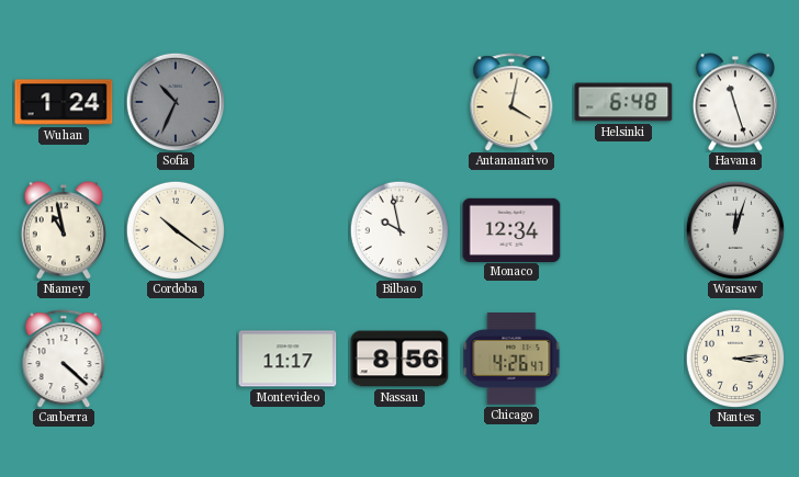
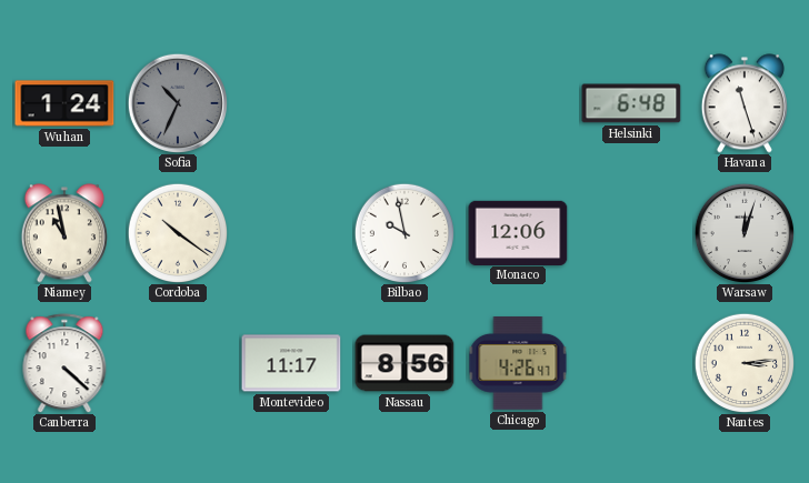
Antananarivo: 4:02 -> none
Monaco: 12:34 -> 12:06
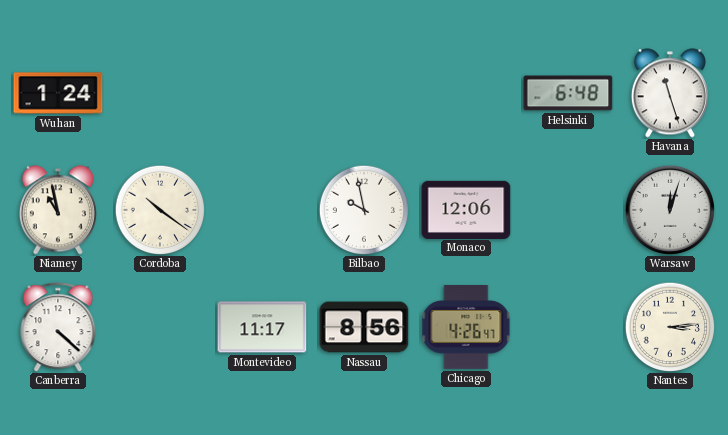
Sofia: 10:34 -> none
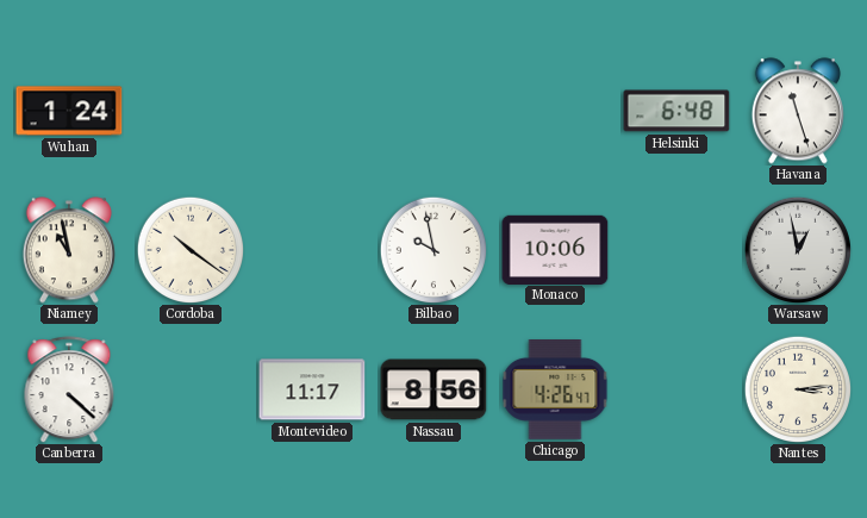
Monaco: 12:06 -> 10:06
Warsaw: 12:03 -> 12:58
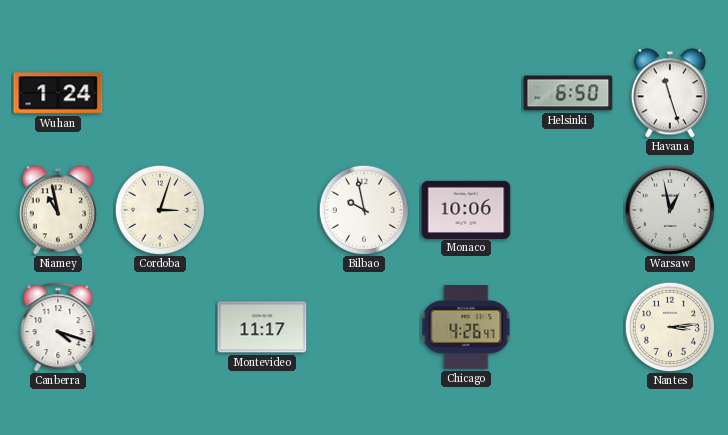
Helsinki: 6:48 -> 6:50
Cordoba: 10:21 -> 3:03
Canberra: 4:22 -> 4:18
Nassau: 8:56 -> none
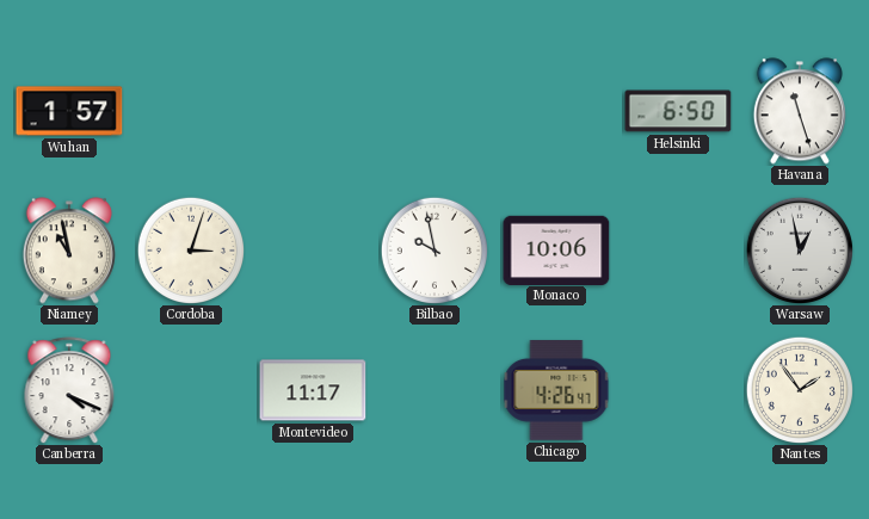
Wuhan: 1:24 -> 1:57
Canberra: 4:18 -> 4:19
Nantes: 3:14 -> 1:54
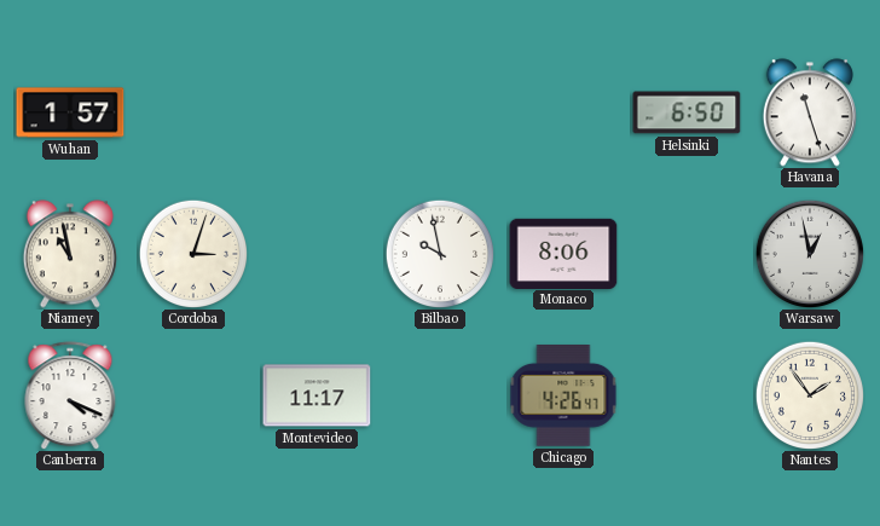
Monaco: 10:06 -> 8:06
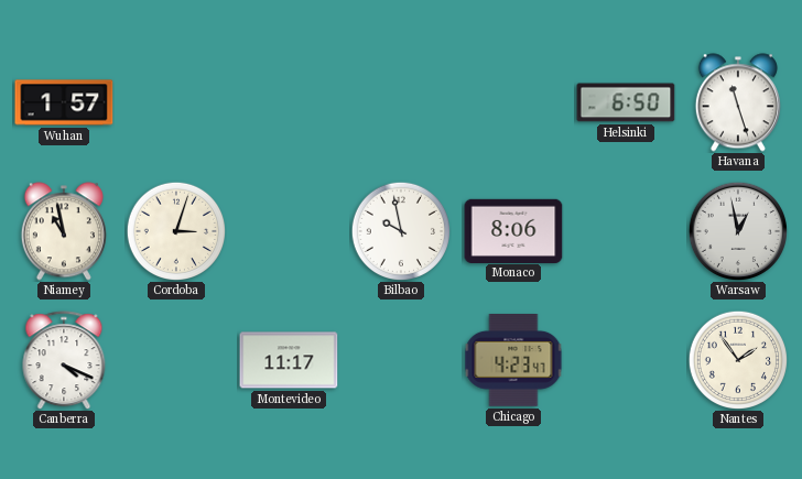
Chicago: 4:26 -> 4:23
